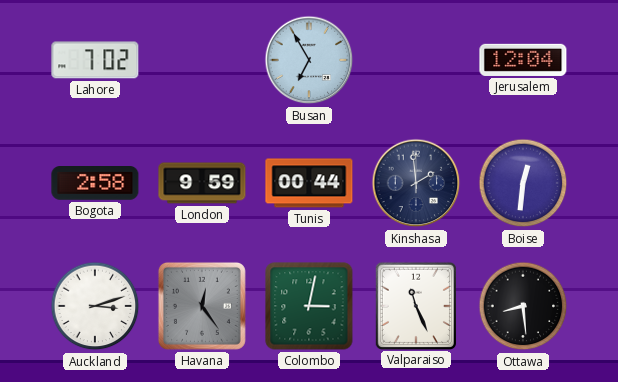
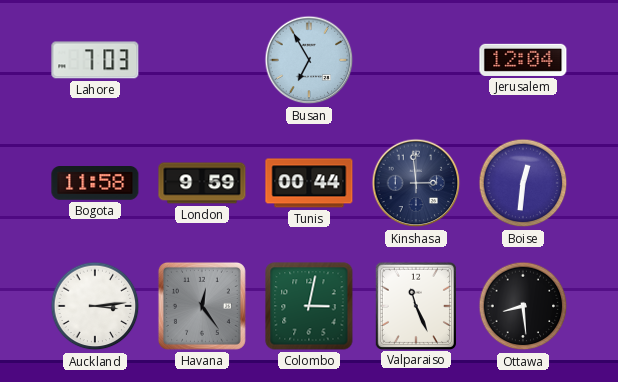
Lahore: 7:02 -> 7:03
Bogota: 2:58 -> 11:58
Kinshasa: 1:59 -> 2:59
Auckland: 3:12 -> 3:14
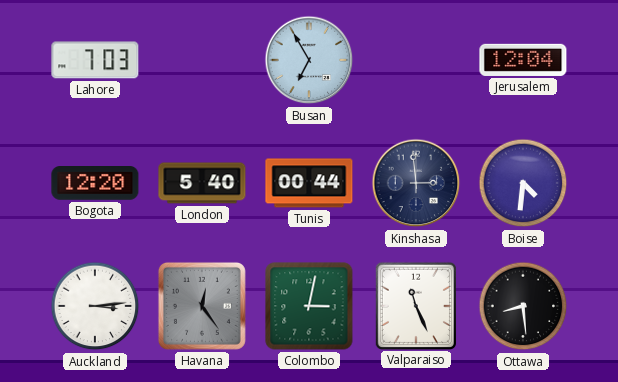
Bogota: 11:58 -> 12:20
London: 9:59 -> 5:40
Boise: 12:31 -> 4:31
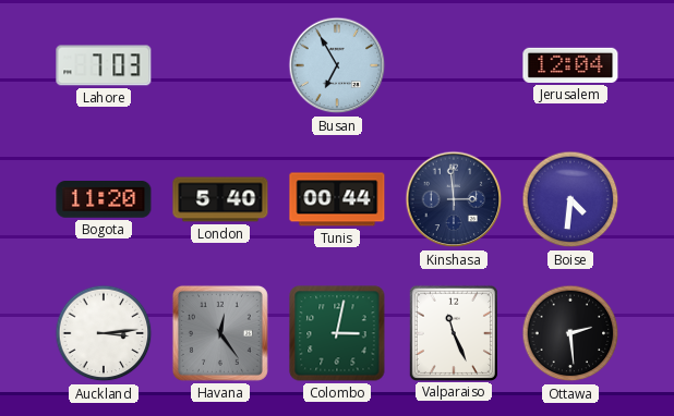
Bogota: 12:20 -> 11:20
Ottawa: 8:29 -> 2:29
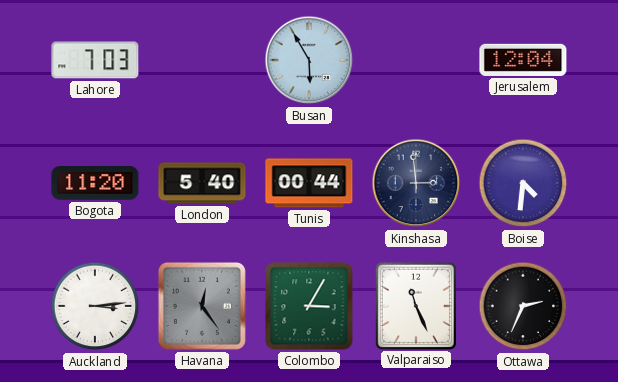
Busan: 6:55 -> 5:55
Colombo: 3:02 -> 3:05
Ottawa: 2:29 -> 2:34
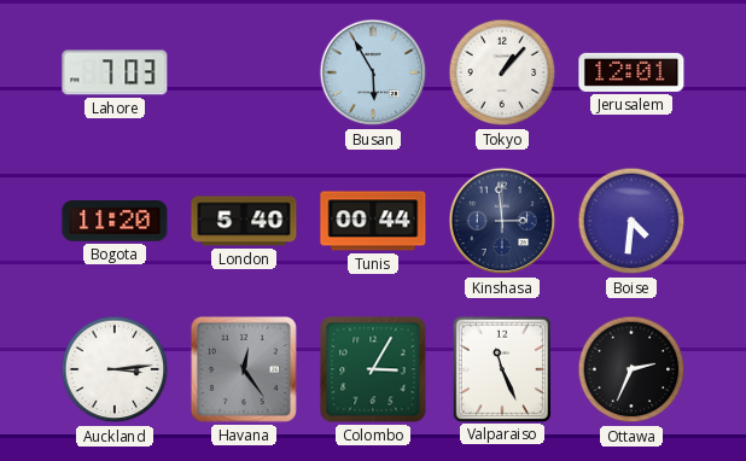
Tokyo: none -> 1:07
Jerusalem: 12:04 -> 12:01
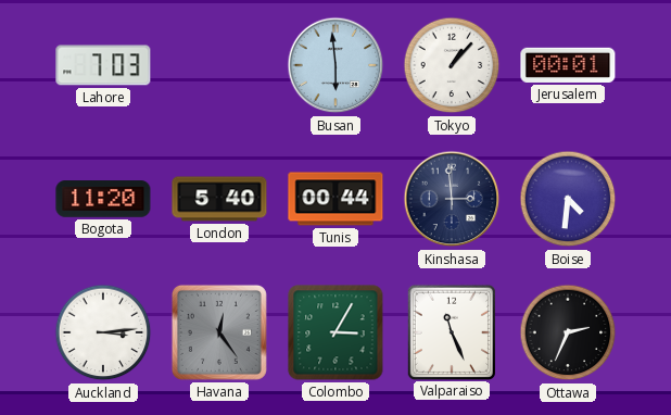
Busan: 5:55 -> 5:59
Jerusalem: 12:01 -> 00:01
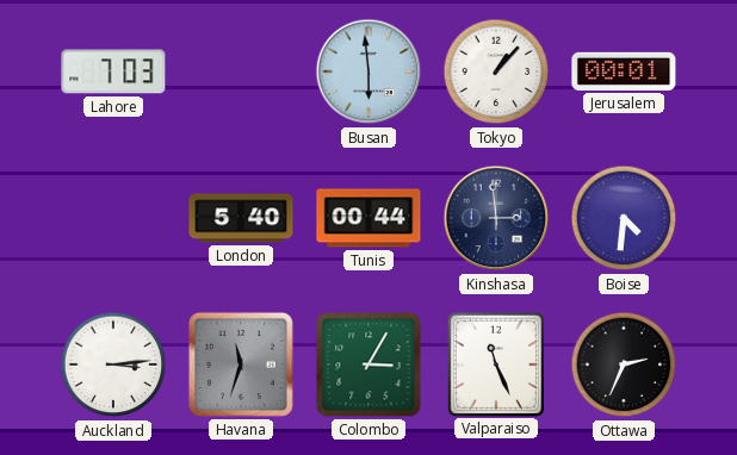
Bogota: 11:20 -> none
Havana: 12:24 -> 11:33
